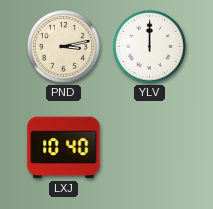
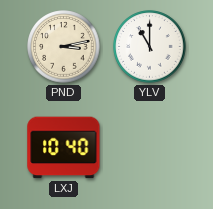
YLV: 12:00 -> 11:00
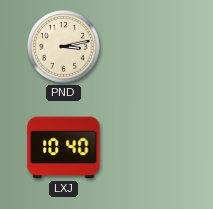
YLV: 11:00 -> none
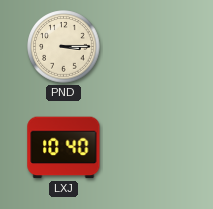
PND: 3:13 -> 3:15
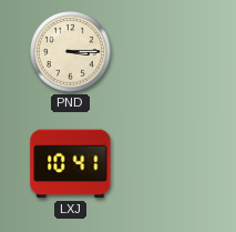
LXJ: 10:40 -> 10:41
